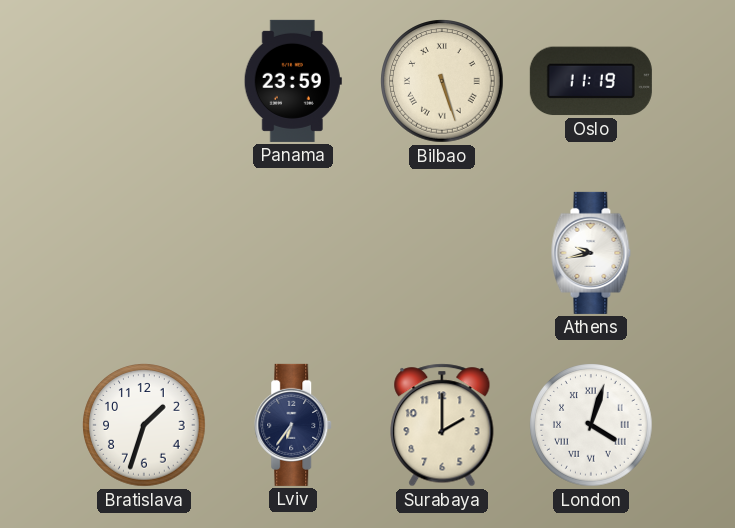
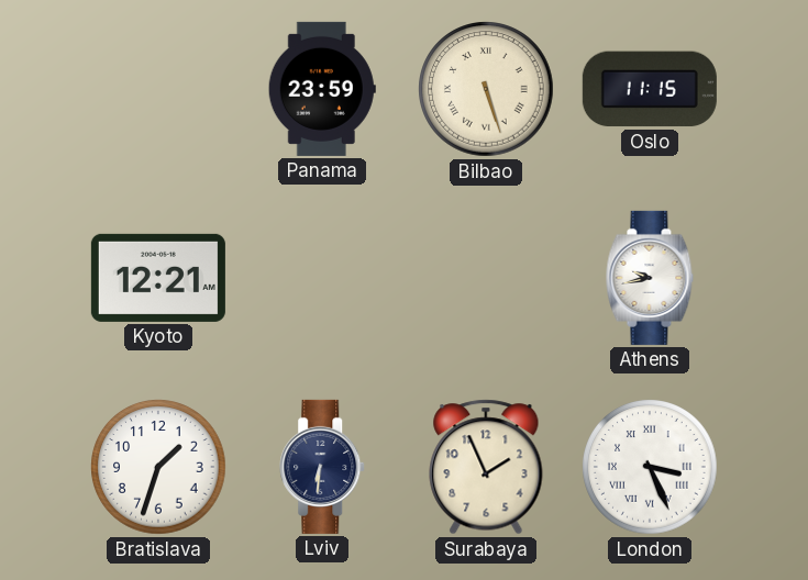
Oslo: 11:19 -> 11:15
Kyoto: none -> 12:21
Lviv: 6:36 -> 6:31
Surabaya: 2:00 -> 1:56
London: 4:03 -> 3:26
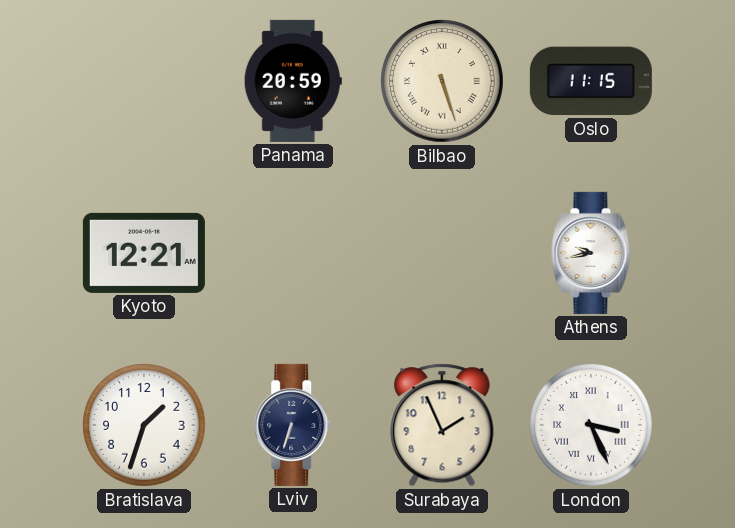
Panama: 23:59 -> 20:59
Lviv: 6:31 -> 6:33
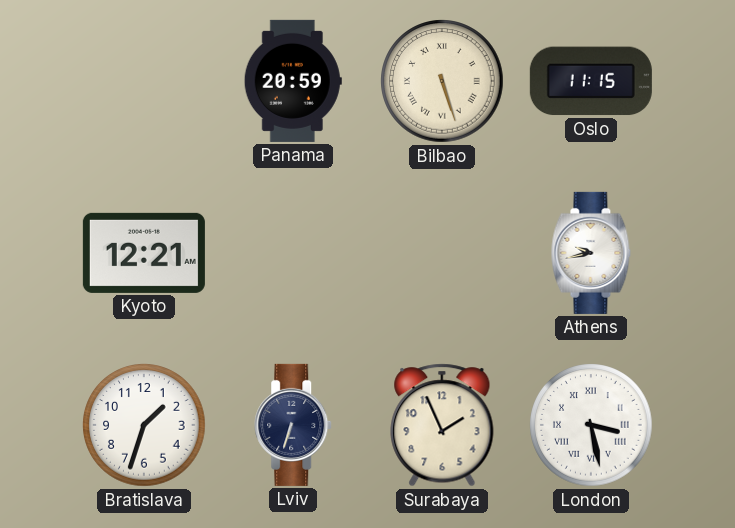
London: 3:26 -> 3:28
